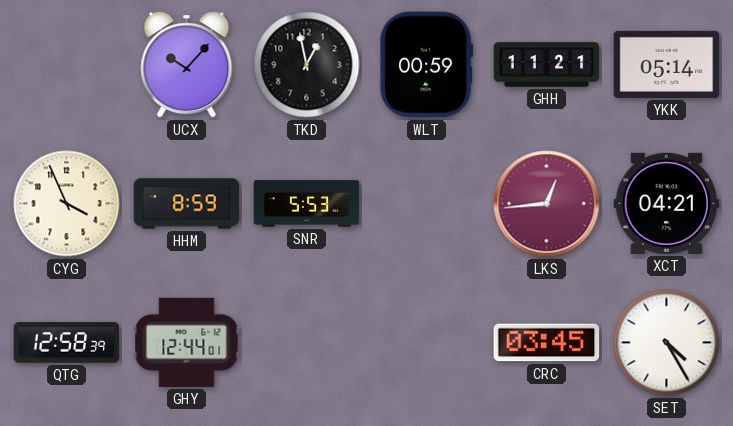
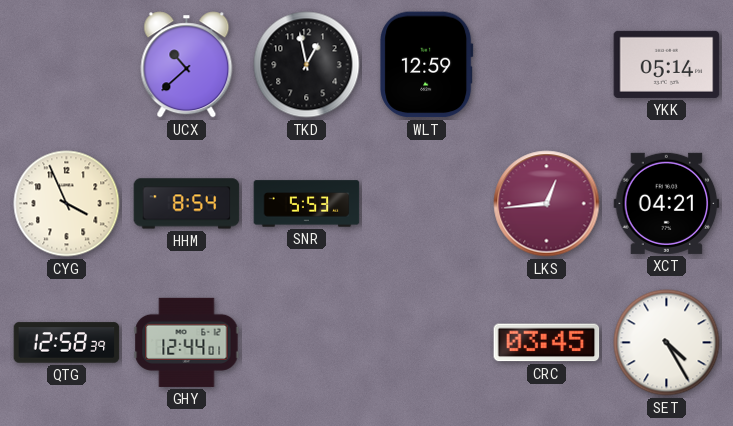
UCX: 10:07 -> 10:38
WLT: 00:59 -> 12:59
GHH: 11:21 -> none
HHM: 8:59 -> 8:54
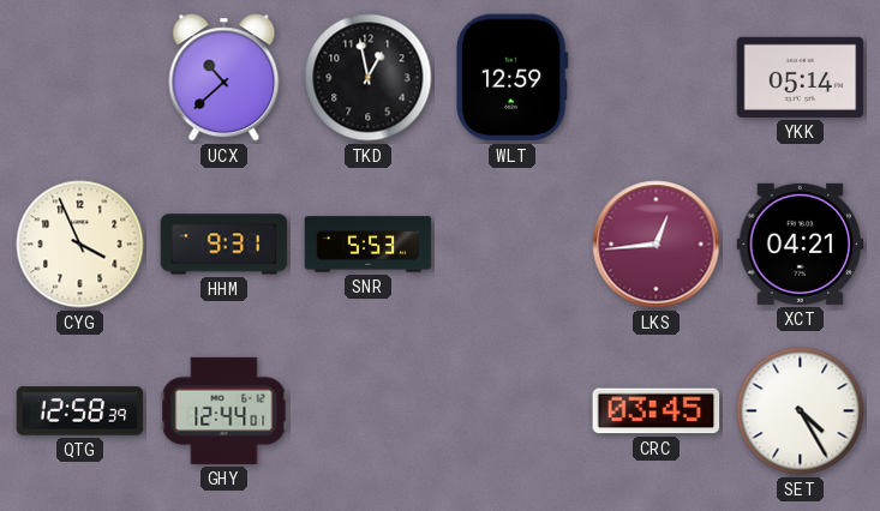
HHM: 8:54 -> 9:31
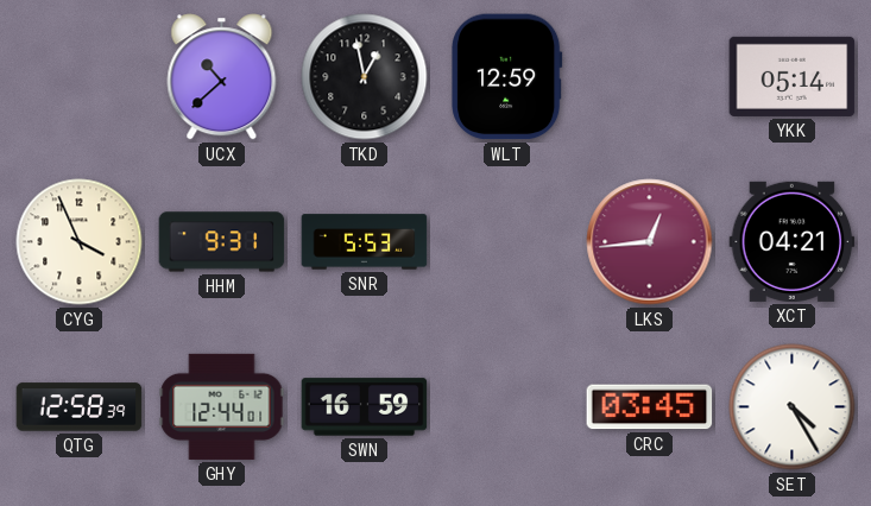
SWN: none -> 16:59
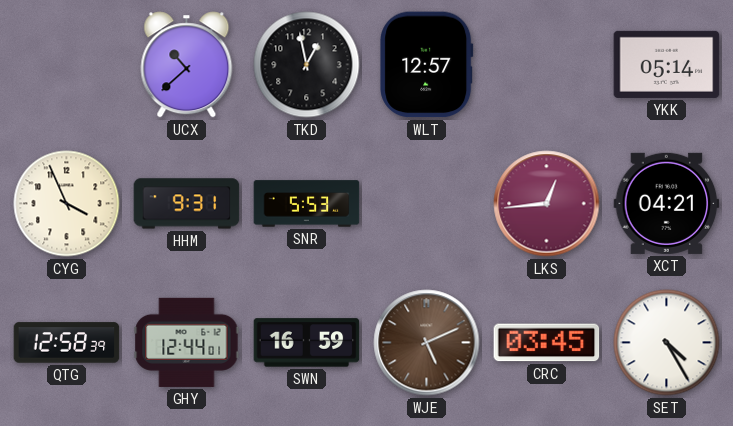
WLT: 12:59 -> 12:57
WJE: none -> 5:11
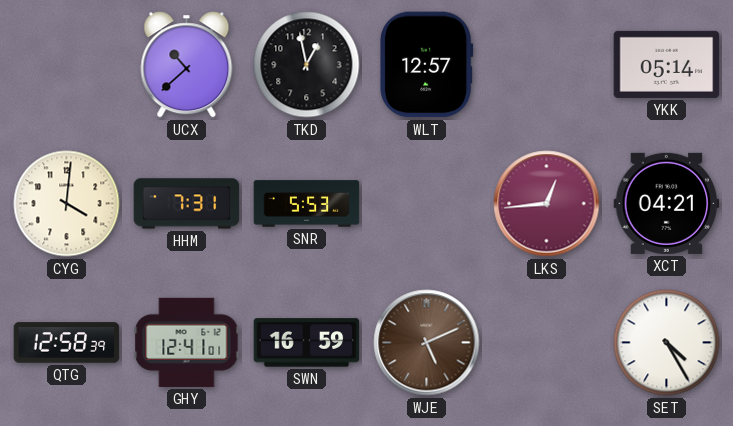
CYG: 3:56 -> 4:01
HHM: 9:31 -> 7:31
GHY: 12:44 -> 12:41
CRC: 03:45 -> none
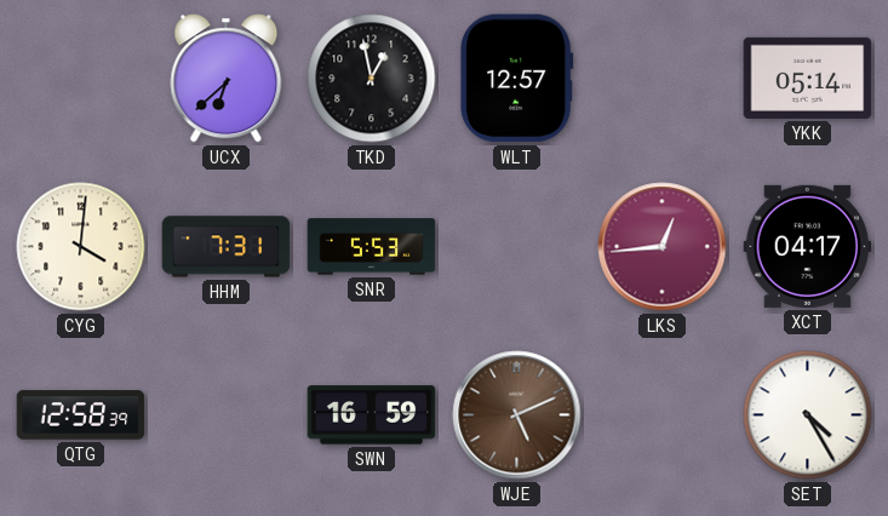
UCX: 10:38 -> 6:38
XCT: 04:21 -> 04:17
GHY: 12:41 -> none
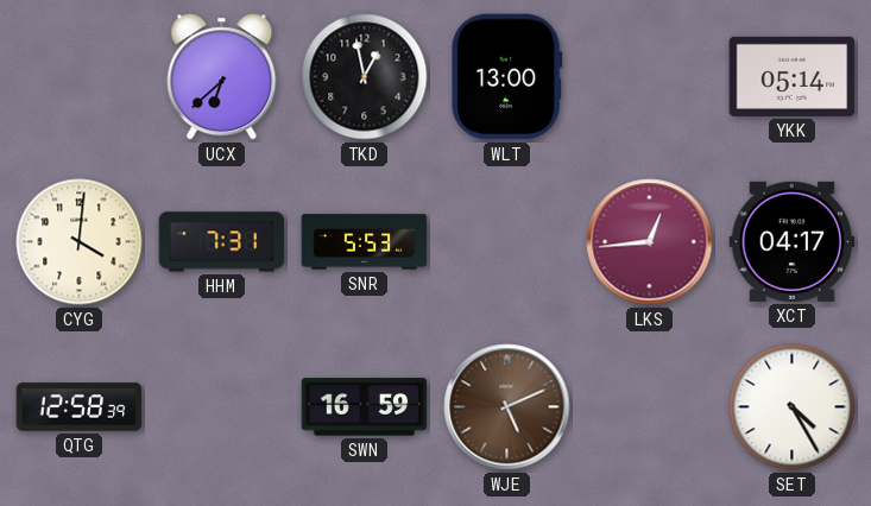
WLT: 12:57 -> 13:00
